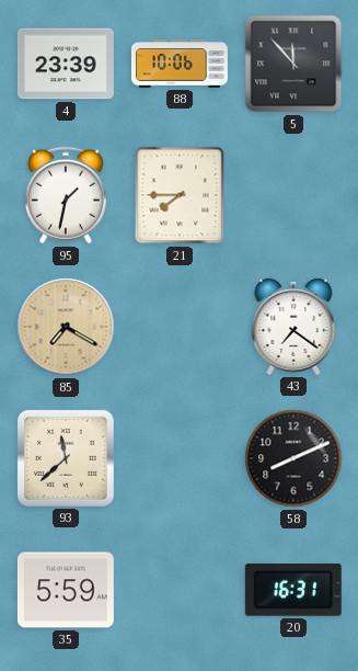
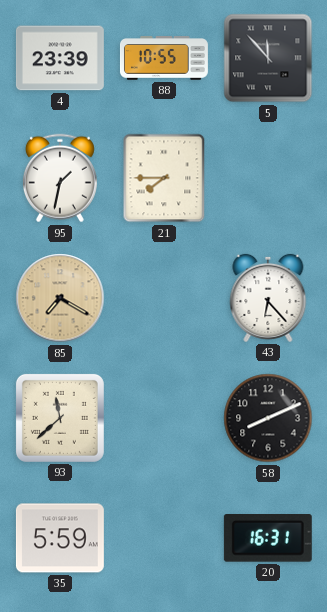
88: 10:06 -> 10:55
43: 7:21 -> 6:23
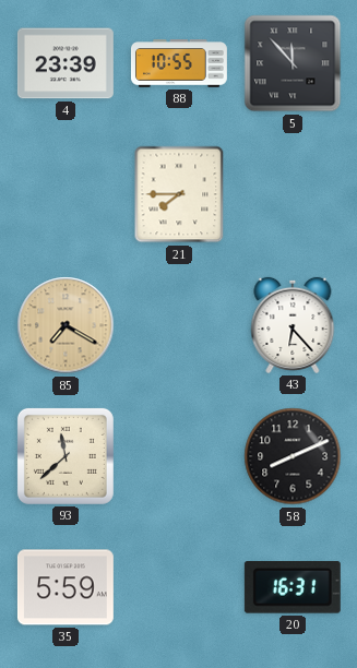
95: 1:32 -> none
